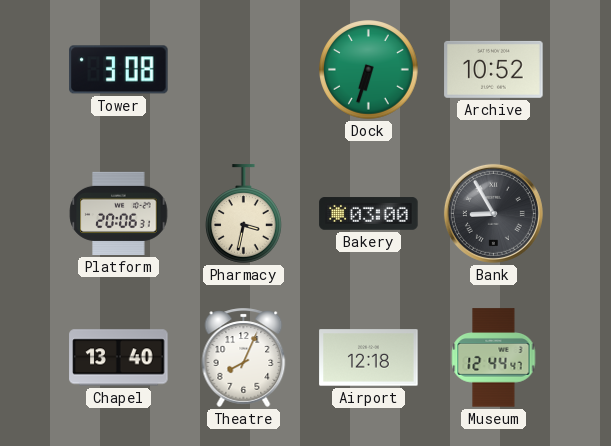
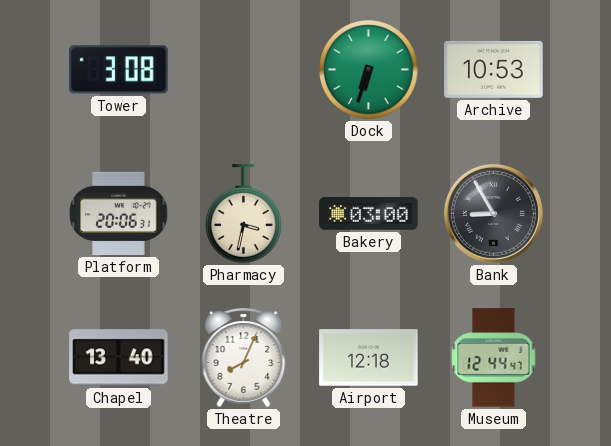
Archive: 10:52 -> 10:53
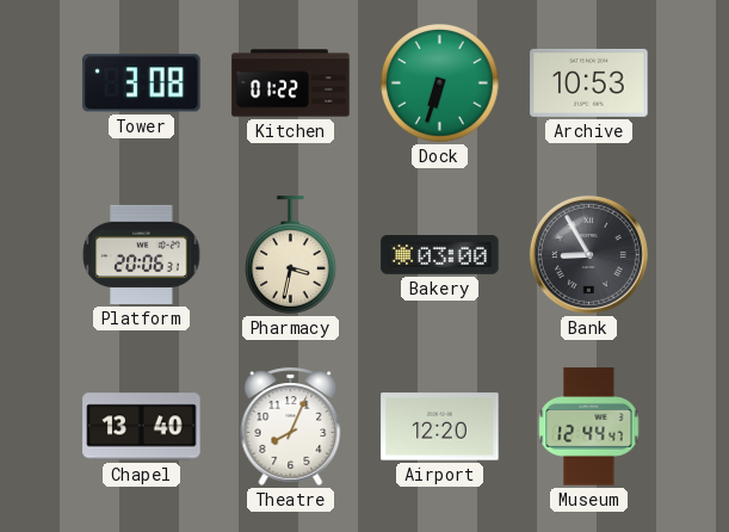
Kitchen: none -> 01:22
Airport: 12:18 -> 12:20
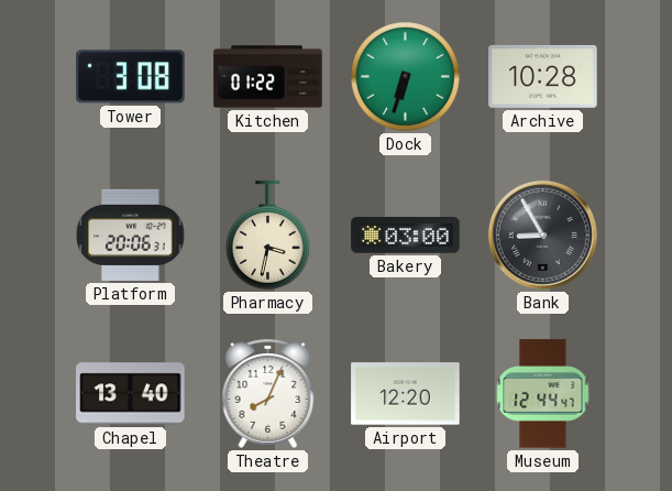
Archive: 10:53 -> 10:28
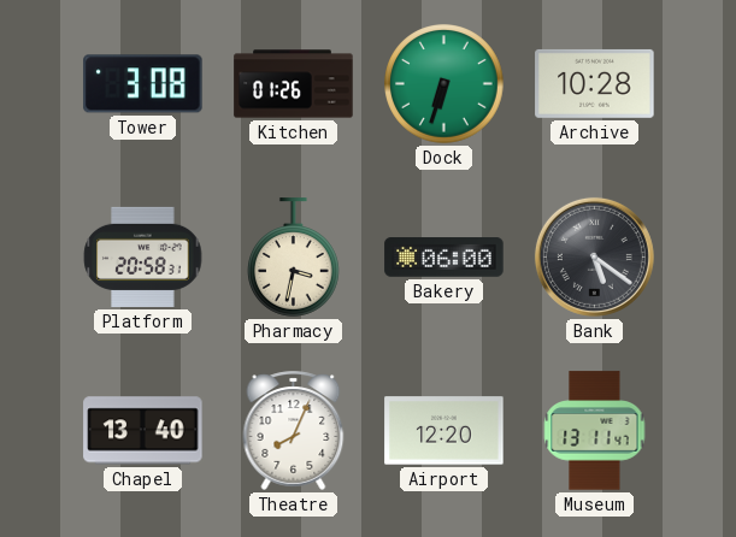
Kitchen: 01:22 -> 01:26
Platform: 20:06 -> 20:58
Bakery: 03:00 -> 06:00
Bank: 8:55 -> 5:21
Museum: 12:44 -> 13:11
